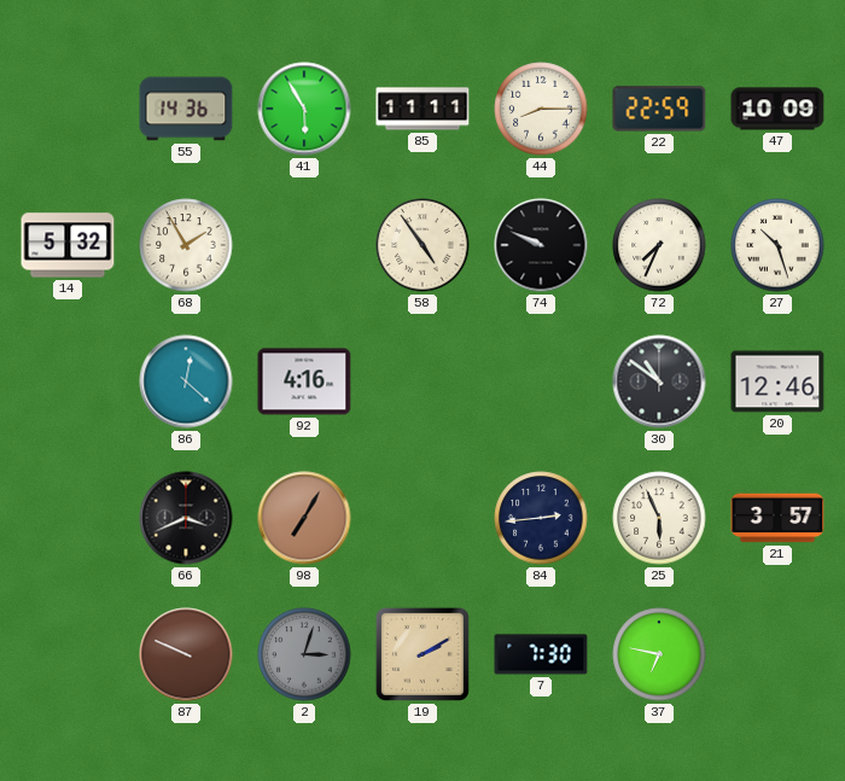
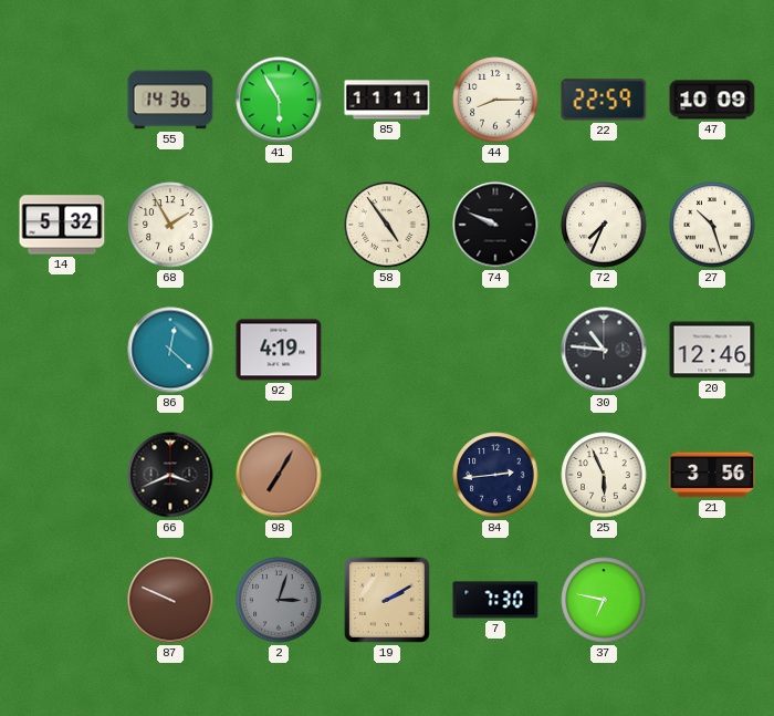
92: 4:16 -> 4:19
30: 10:51 -> 10:46
21: 3:57 -> 3:56
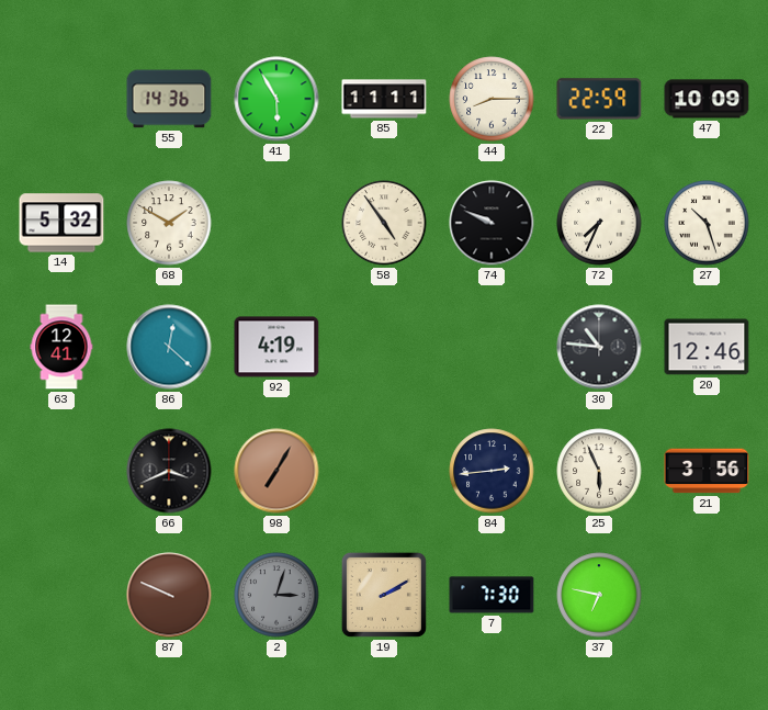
68: 1:55 -> 1:50
63: none -> 12:41
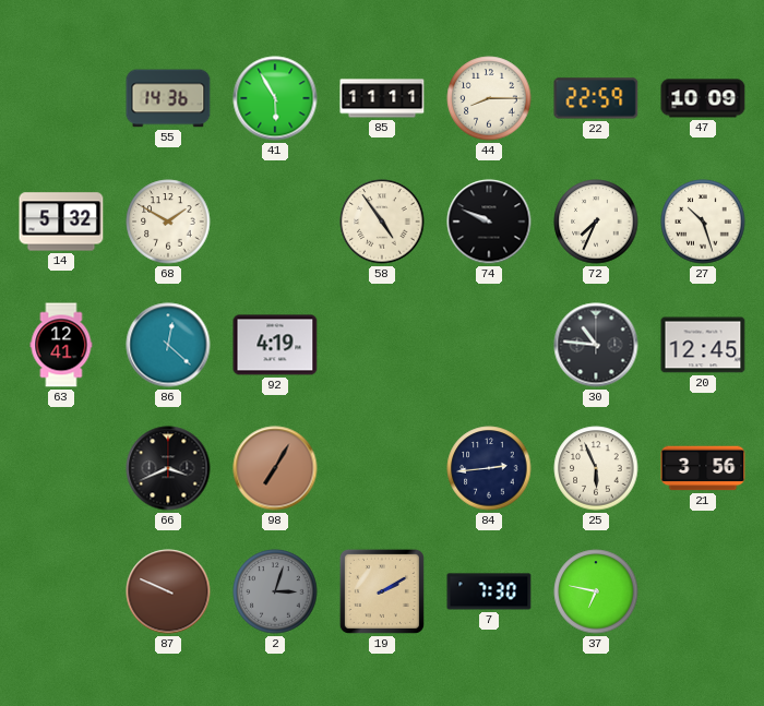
20: 12:46 -> 12:45
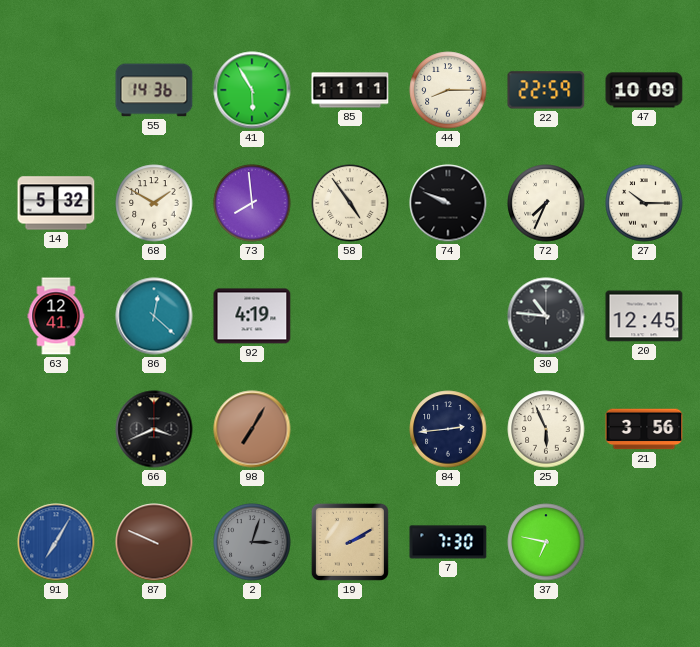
73: none -> 7:59
27: 10:27 -> 10:15
91: none -> 7:05
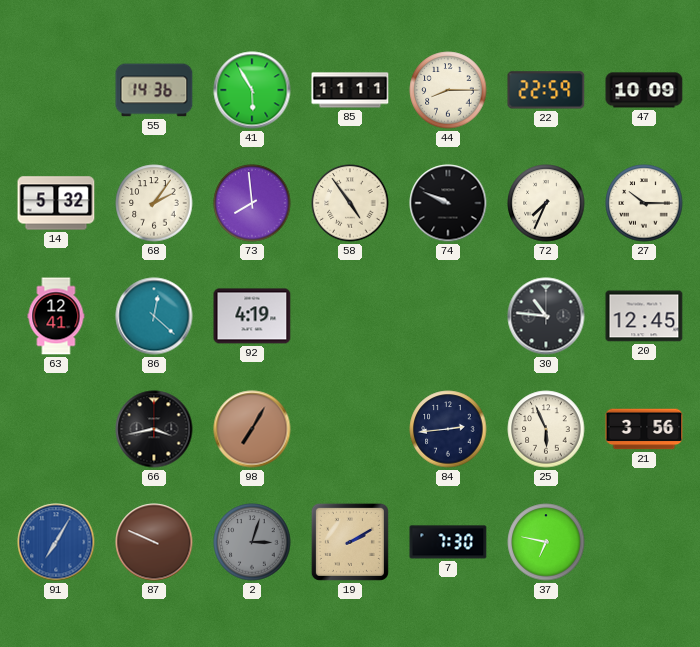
68: 1:50 -> 2:06
66: 3:41 -> 3:43
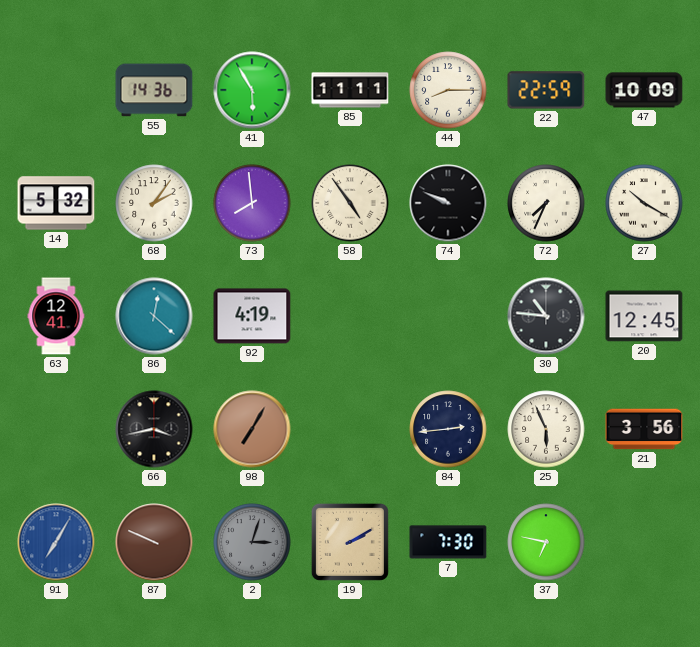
27: 10:15 -> 10:20
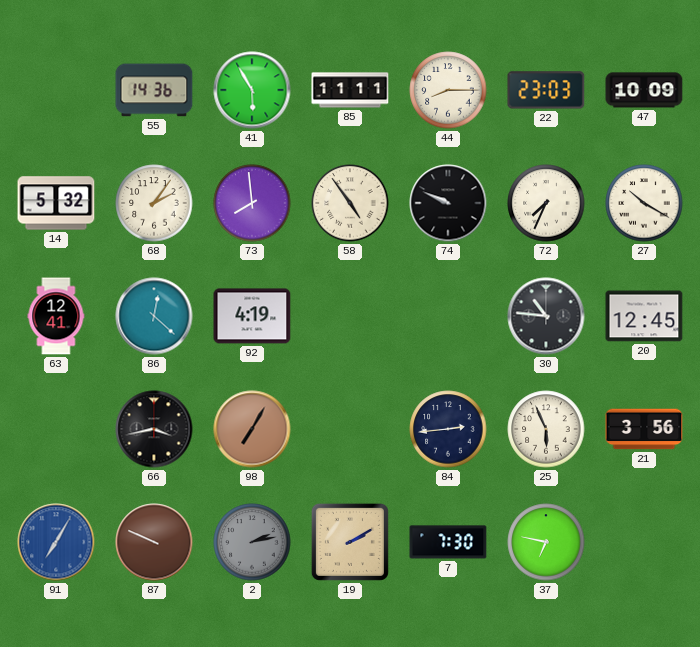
22: 22:59 -> 23:03
2: 3:03 -> 2:13
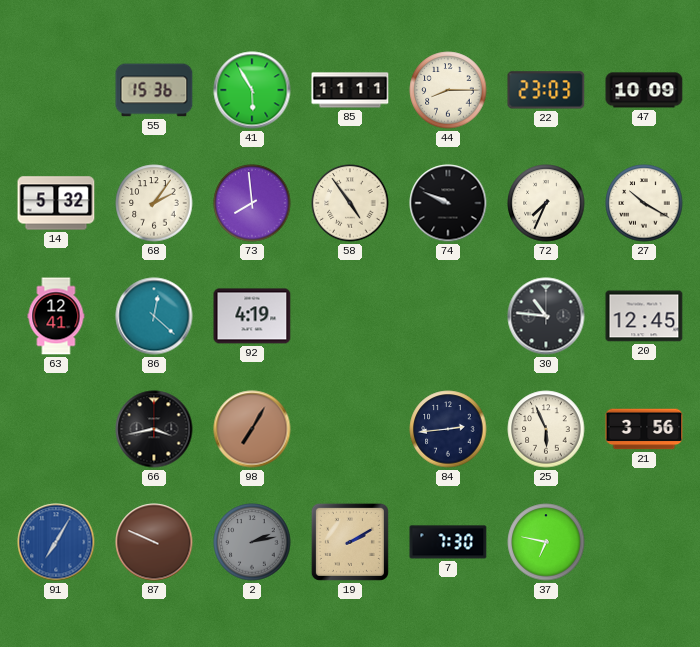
55: 14:36 -> 15:36
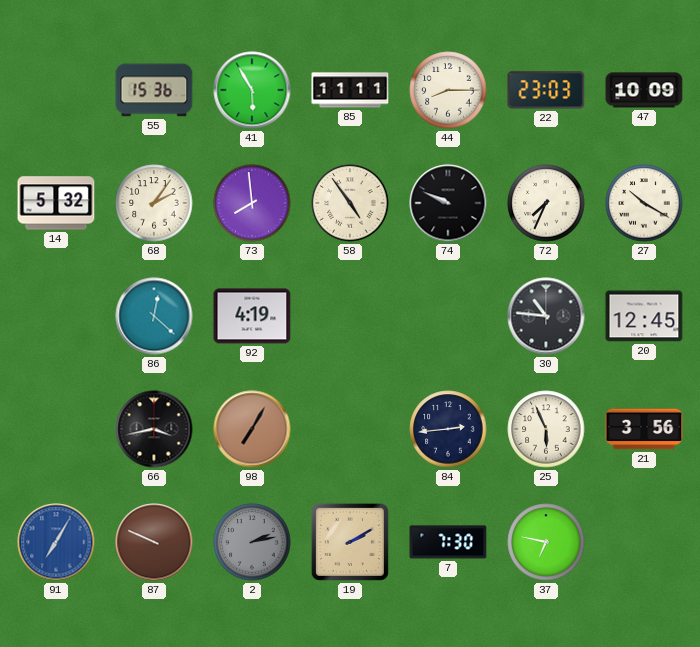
63: 12:41 -> none
